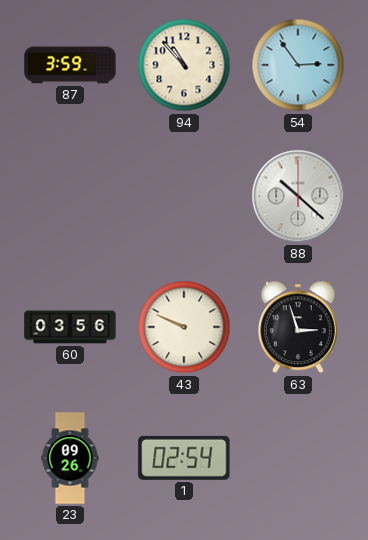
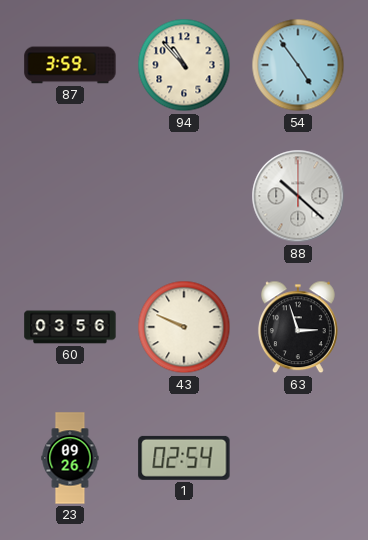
54: 2:54 -> 4:54
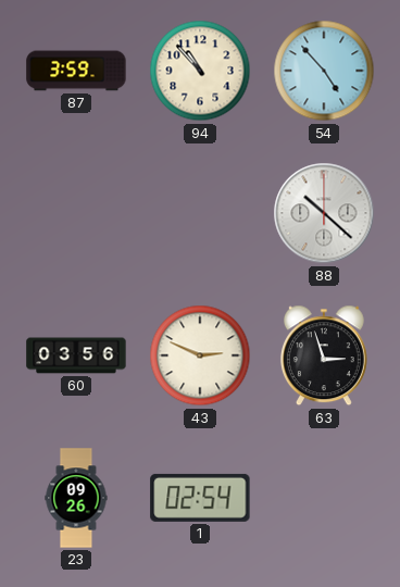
54: 4:54 -> 4:53
43: 9:49 -> 2:49
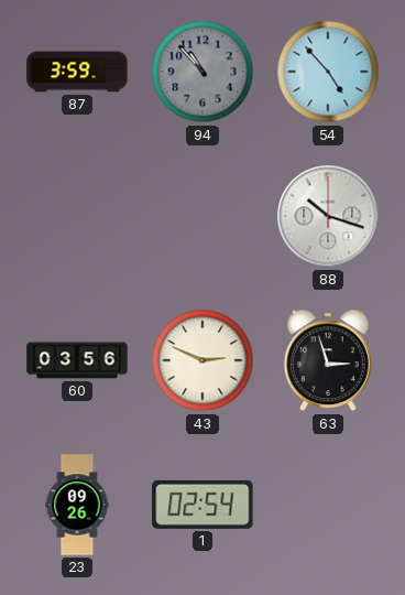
94 dial: cream -> grey
88: 10:22 -> 10:18
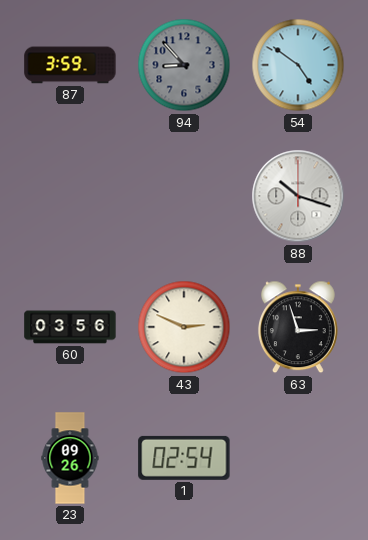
94: 10:53 -> 8:53
54: 4:53 -> 4:51
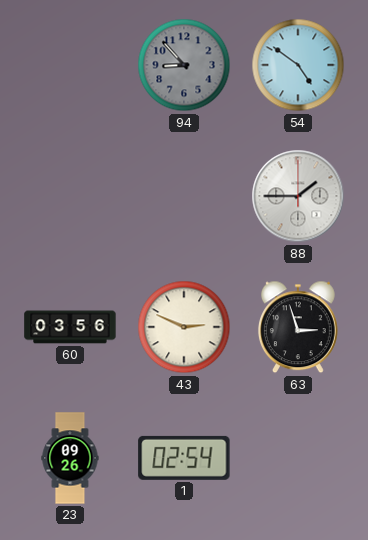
87: 3:59 -> none
88: 10:18 -> 1:45
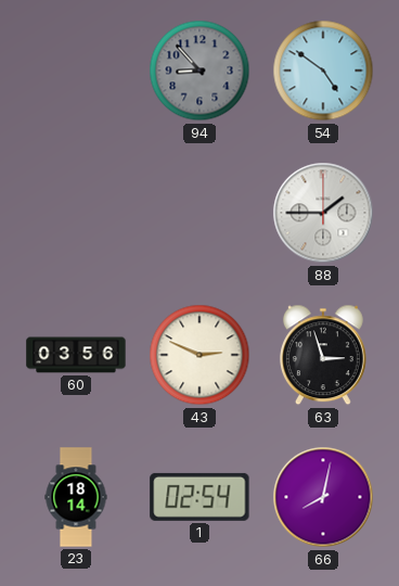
23: 09:26 -> 18:14
66: none -> 8:02
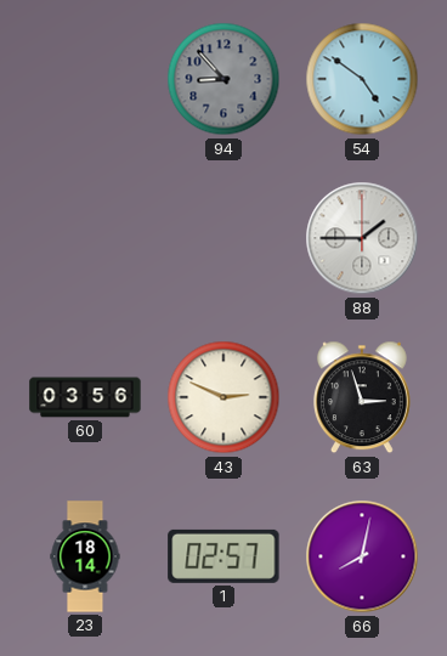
1: 02:54 -> 02:57
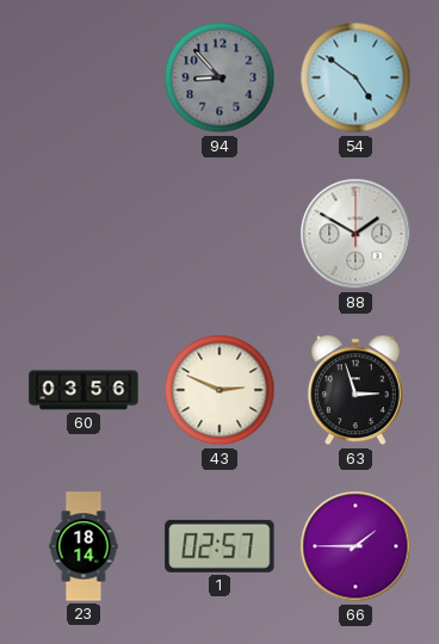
88: 1:45 -> 1:50
66: 8:02 -> 1:45
